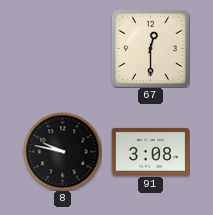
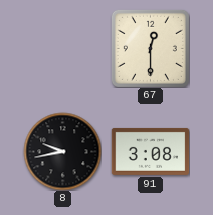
8: 9:47 -> 9:43
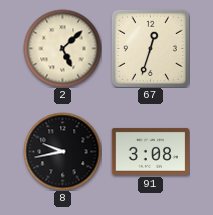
2: none -> 5:08
67: 12:30 -> 12:33
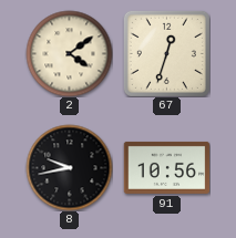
2: 5:08 -> 4:09
91: 3:08 -> 10:56
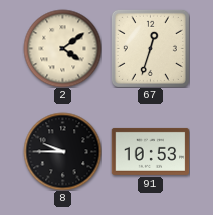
8: 9:43 -> 9:45
91: 10:56 -> 10:53
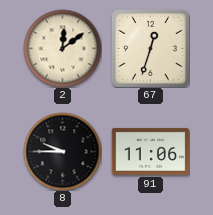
2: 4:09 -> 12:09
91: 10:53 -> 11:06
